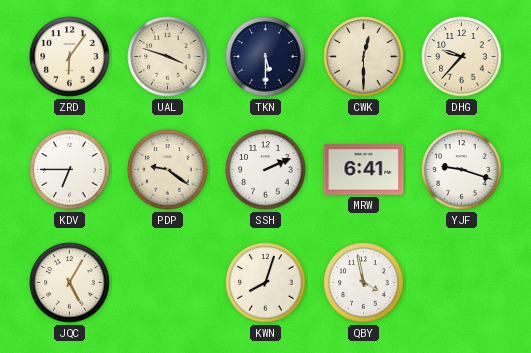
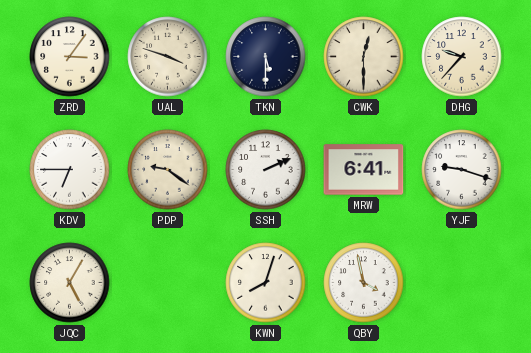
ZRD: 6:06 -> 3:06
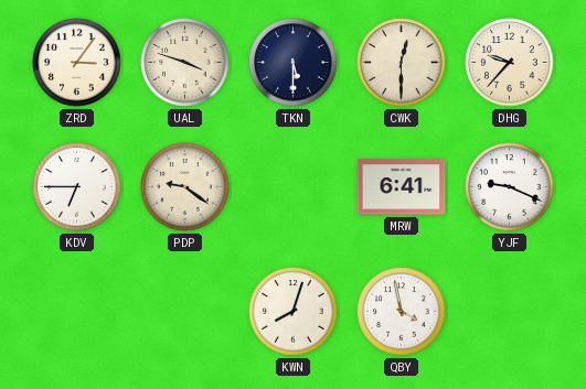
SSH: 2:11 -> none
YJF: 9:18 -> 9:19
JQC: 5:05 -> none
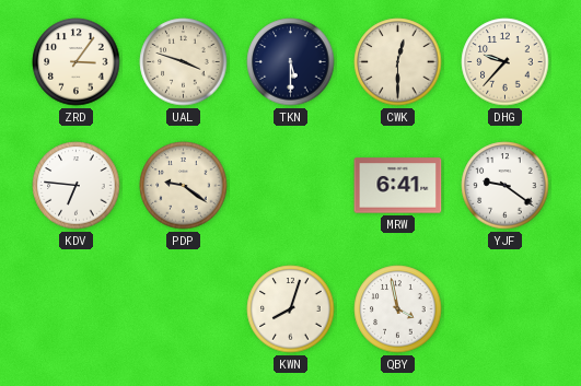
KDV: 6:45 -> 6:46
YJF: 9:19 -> 9:21
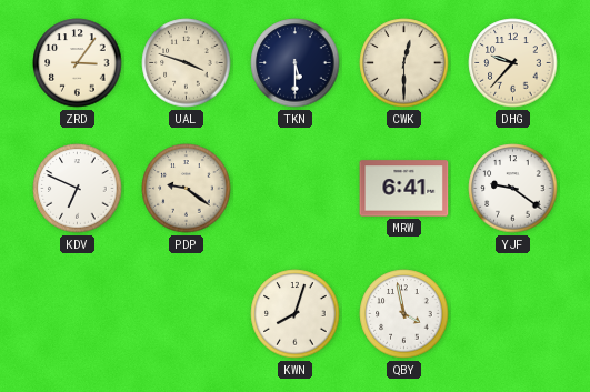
KDV: 6:46 -> 6:49
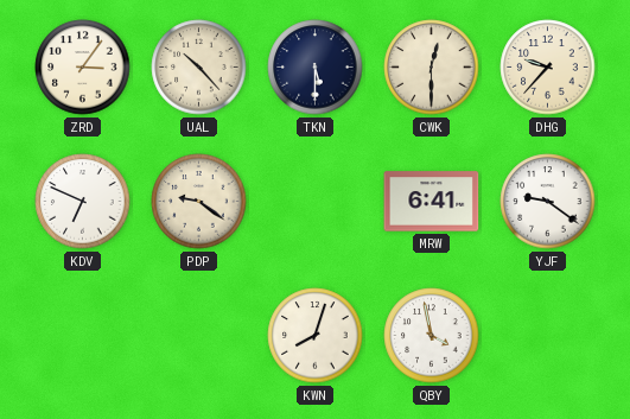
UAL: 3:48 -> 10:23
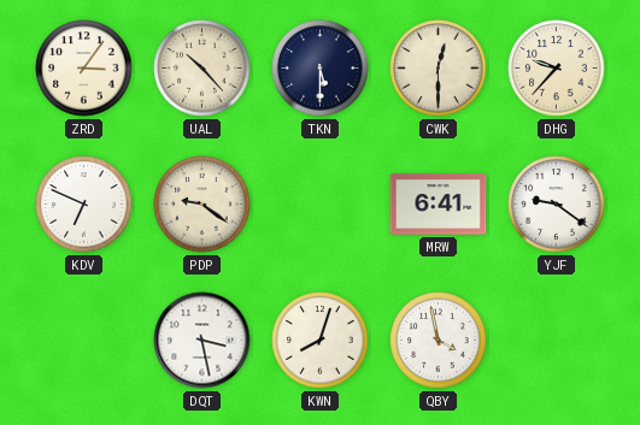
DQT: none -> 3:28
